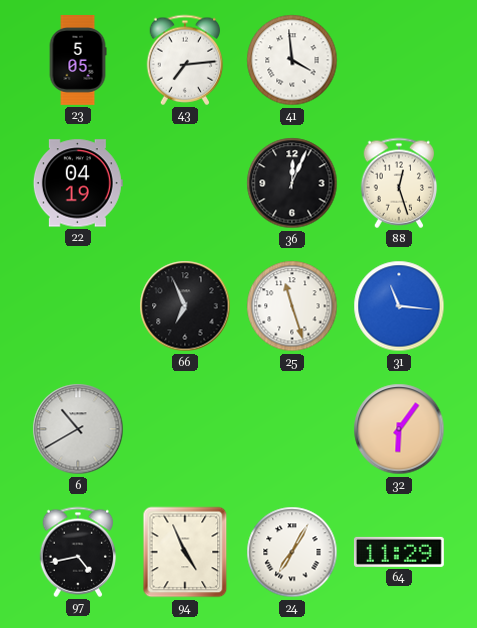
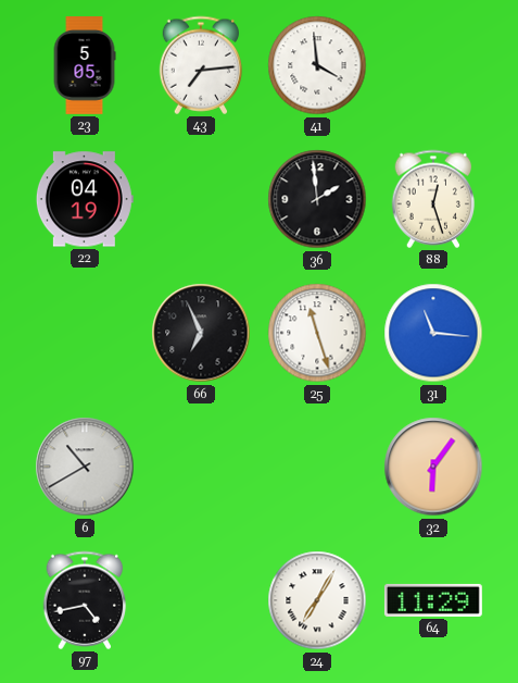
36: 12:04 -> 1:59
94: 4:56 -> none
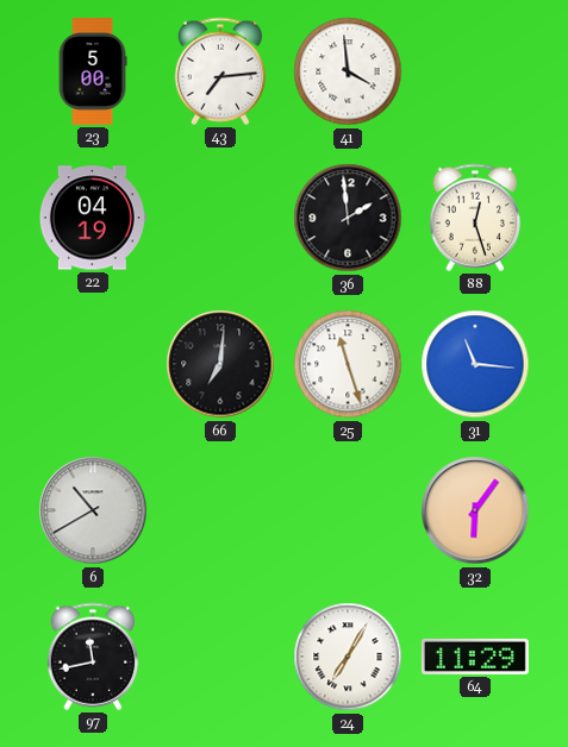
23: 5:05 -> 5:00
66: 6:56 -> 7:01
97: 4:43 -> 11:43
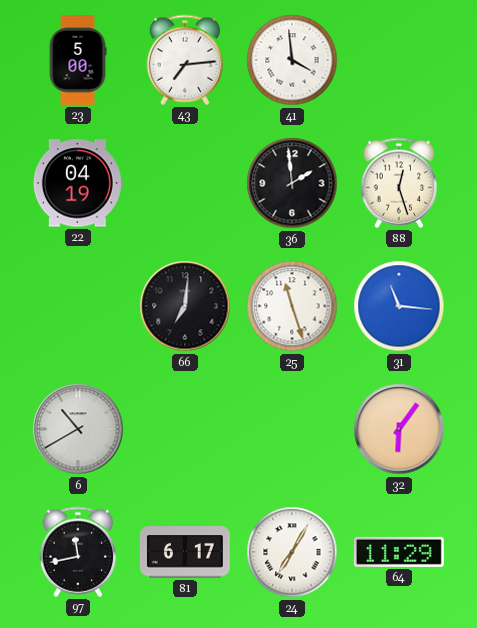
81: none -> 6:17
